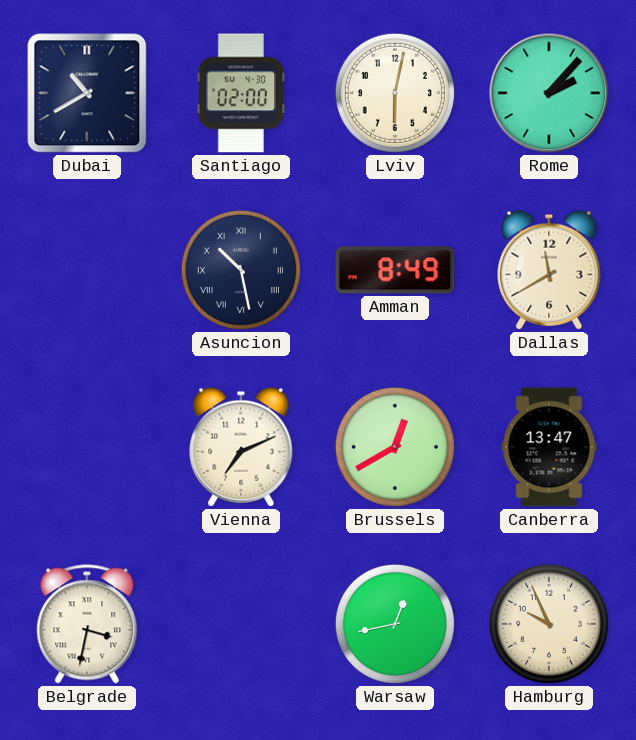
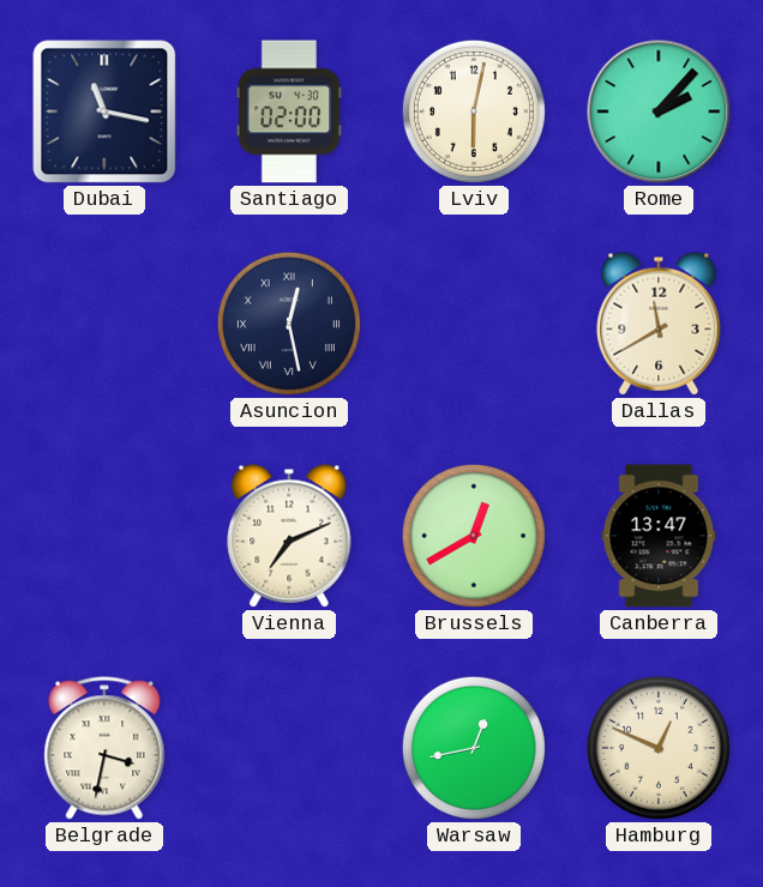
Dubai: 10:40 -> 11:17
Asuncion: 10:28 -> 12:28
Amman: 8:49 -> none
Hamburg: 9:56 -> 12:49
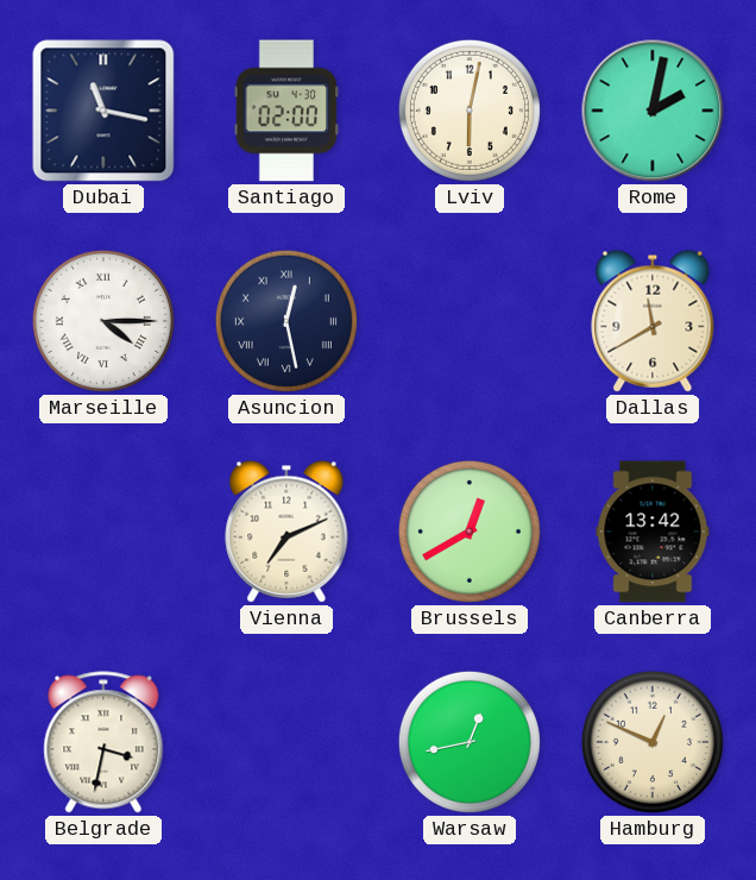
Rome: 2:07 -> 2:02
Marseille: none -> 4:15
Canberra: 13:47 -> 13:42
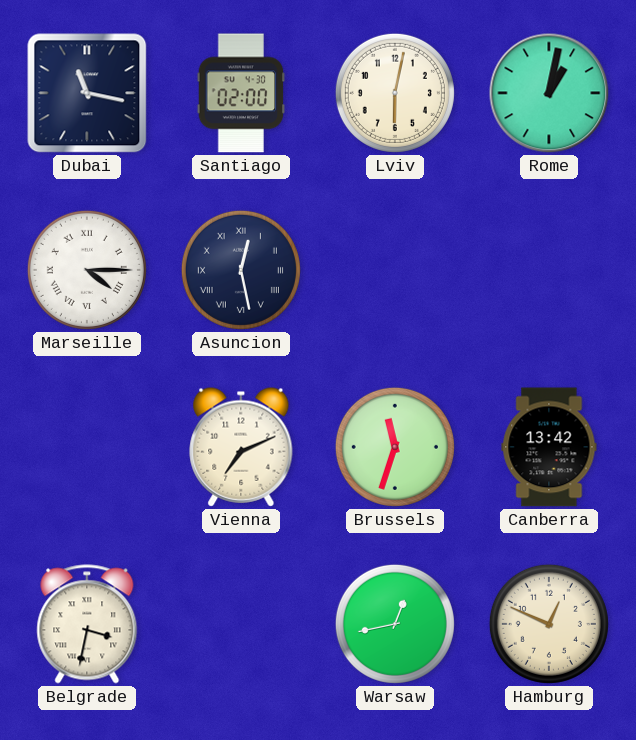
Rome: 2:02 -> 1:02
Dallas: 11:40 -> none
Brussels: 12:40 -> 11:33
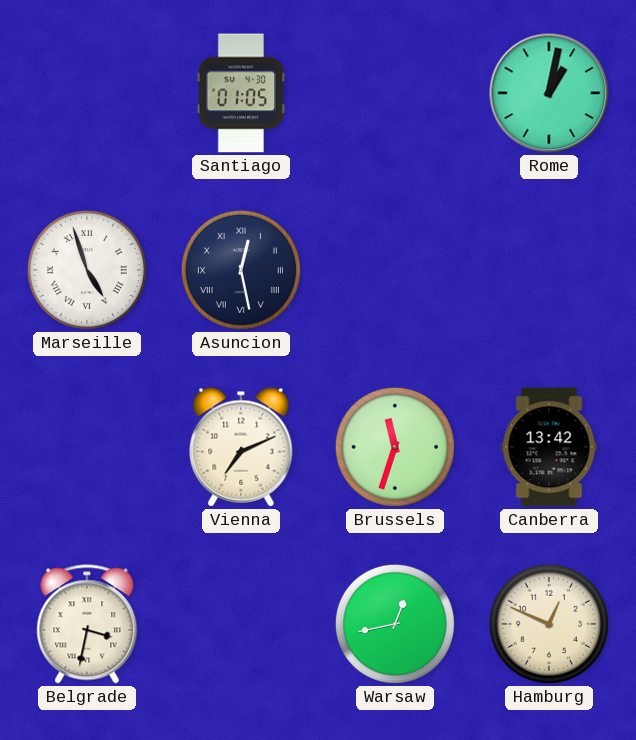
Dubai: 11:17 -> none
Santiago: 02:00 -> 01:05
Lviv: 6:02 -> none
Marseille: 4:15 -> 4:57
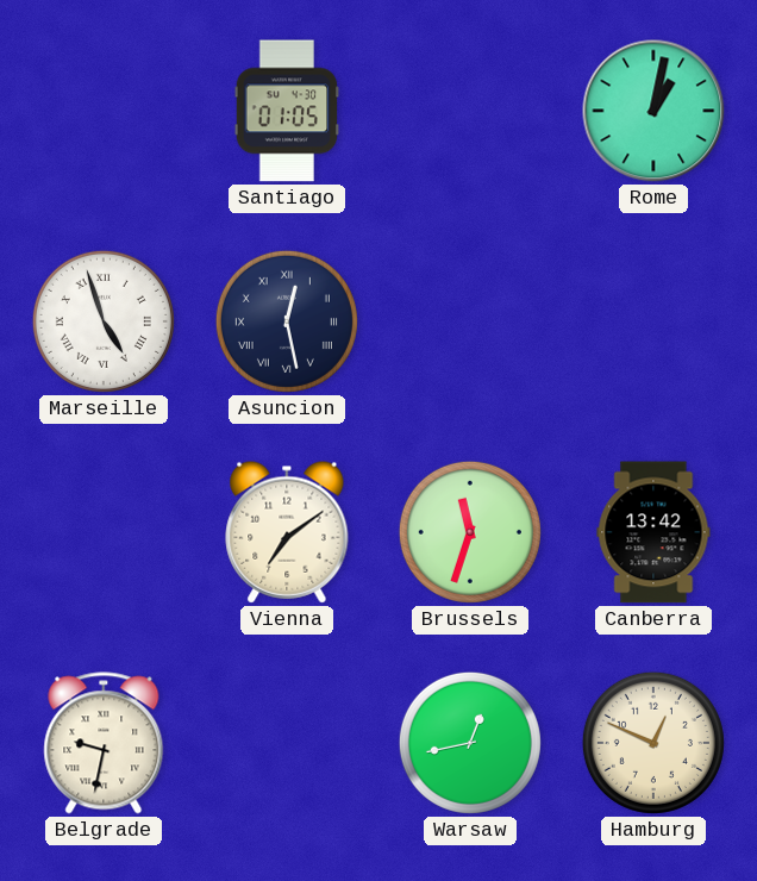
Vienna: 7:11 -> 7:09
Belgrade: 3:32 -> 9:32
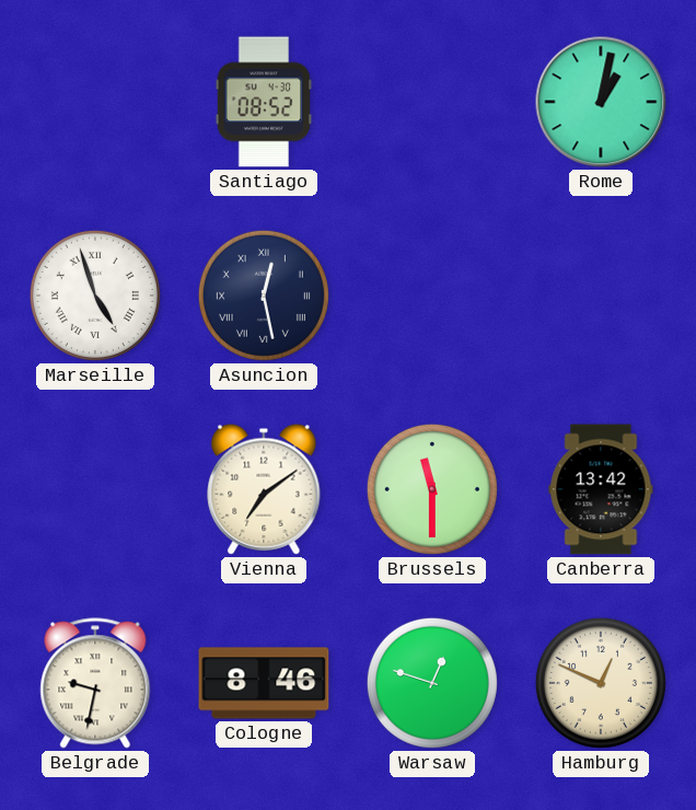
Santiago: 01:05 -> 08:52
Brussels: 11:33 -> 11:30
Cologne: none -> 8:46
Warsaw: 12:43 -> 12:48
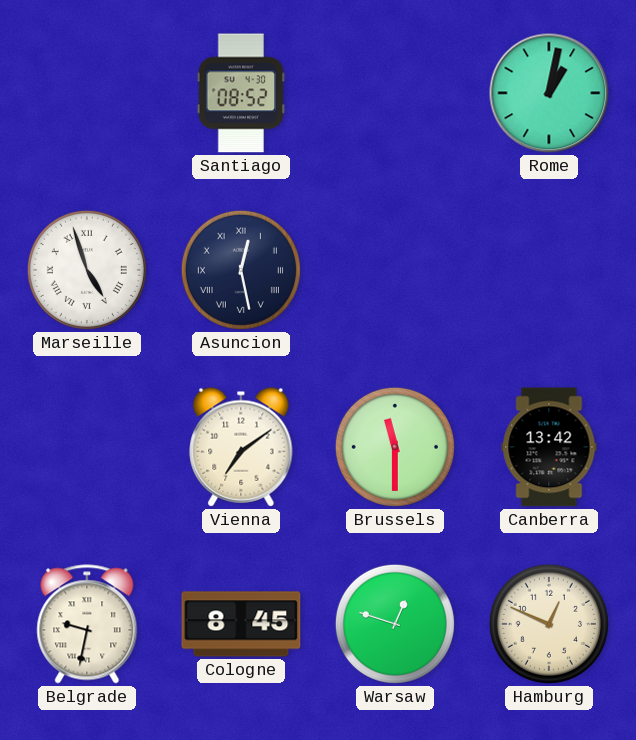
Cologne: 8:46 -> 8:45
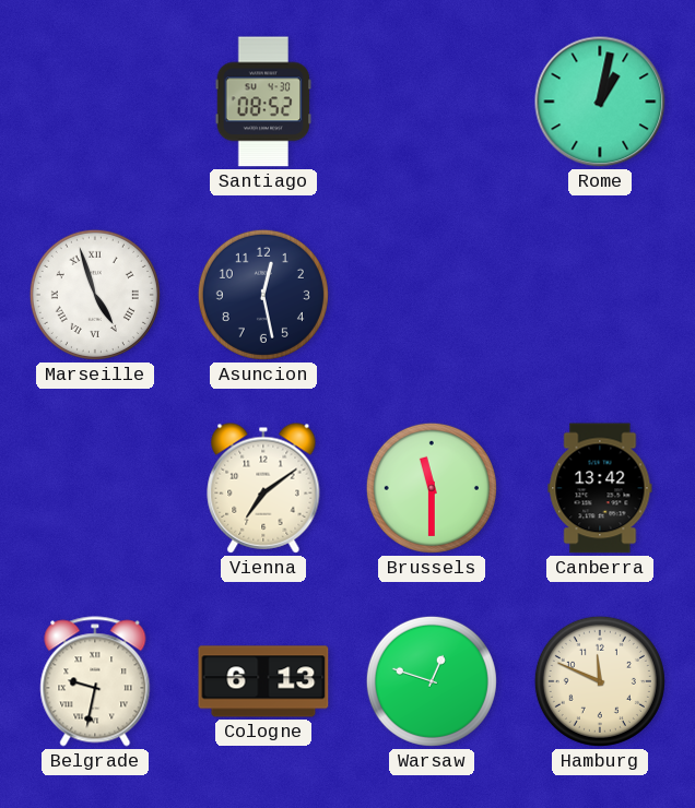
Asuncion numerals: Roman -> Arabic
Cologne: 8:45 -> 6:13
Hamburg: 12:49 -> 11:49
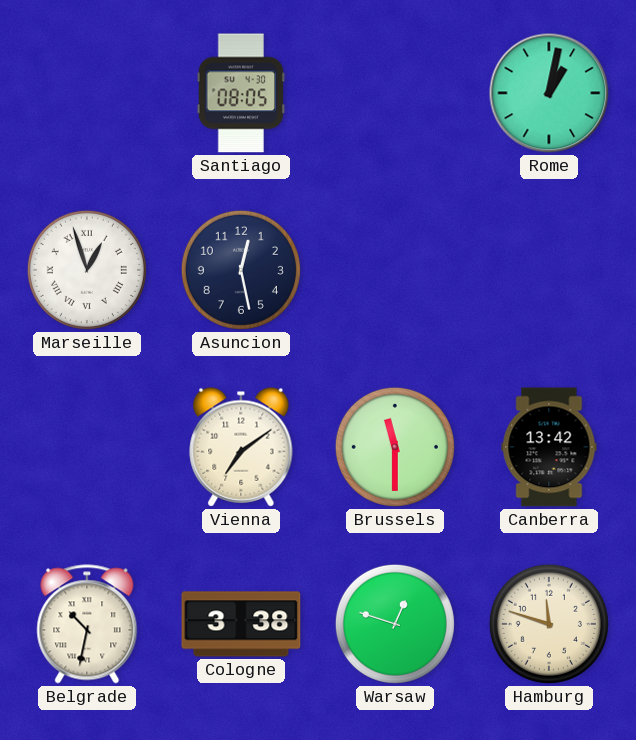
Santiago: 08:52 -> 08:05
Marseille: 4:57 -> 12:57
Belgrade: 9:32 -> 10:32
Cologne: 6:13 -> 3:38
Hamburg: 11:49 -> 11:48
